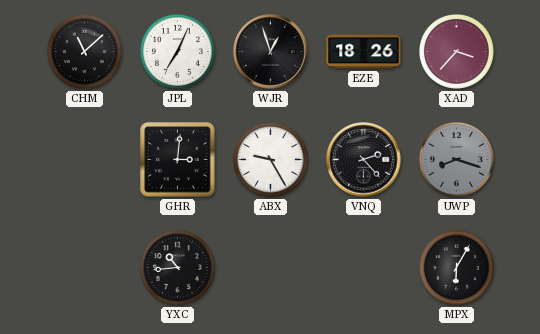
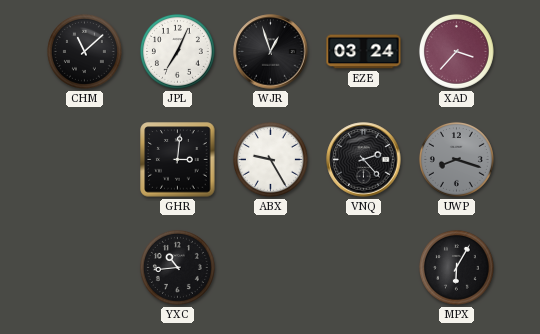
EZE: 18:26 -> 03:24
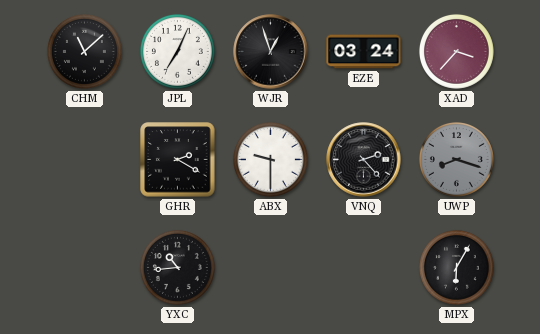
GHR: 3:01 -> 2:20
ABX: 9:25 -> 9:30
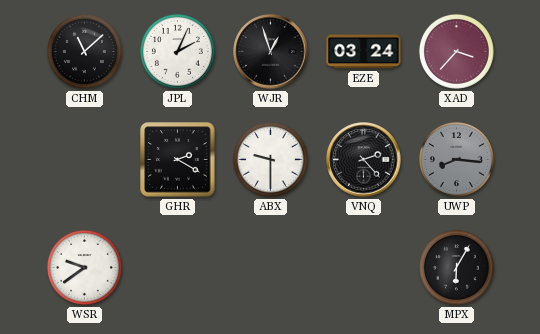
JPL: 7:04 -> 2:04
UWP: 8:18 -> 8:16
WSR: none -> 9:39
YXC: 10:44 -> none
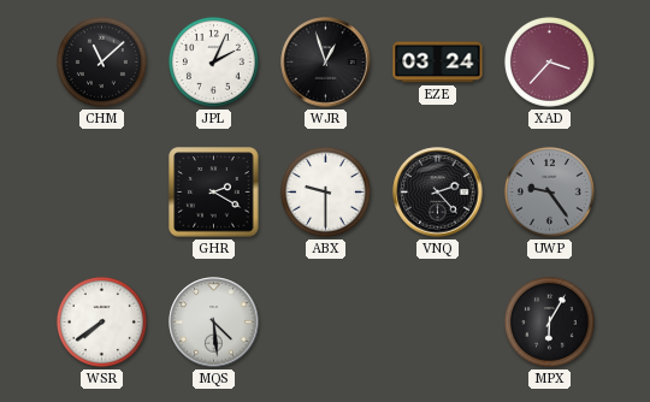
UWP: 8:16 -> 9:24
WSR: 9:39 -> 7:39
MQS: none -> 4:29
